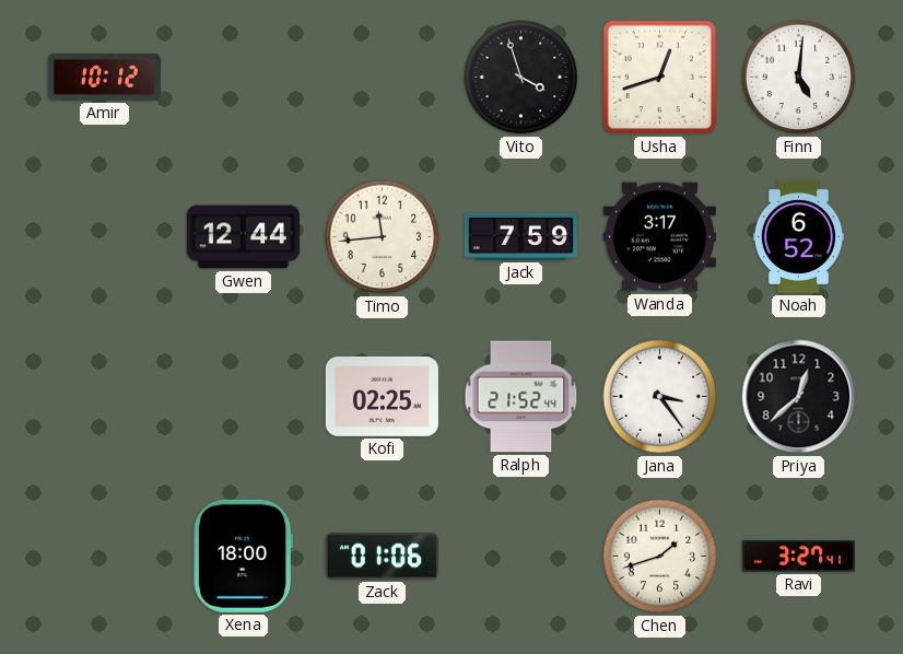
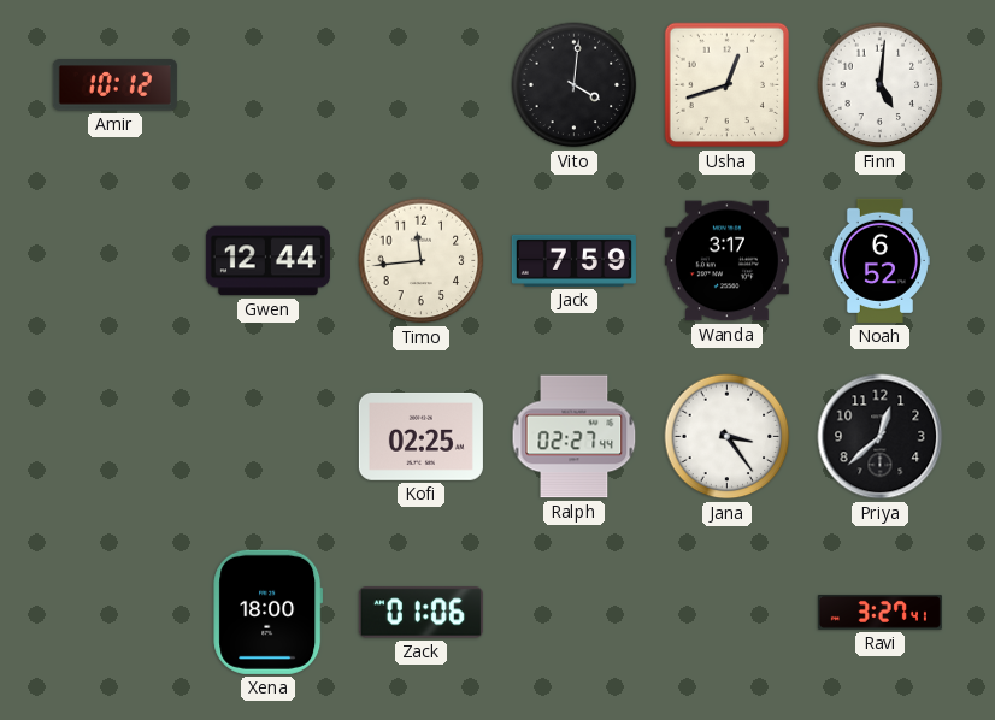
Vito: 3:57 -> 4:01
Ralph: 21:52 -> 02:27
Chen: 1:42 -> none
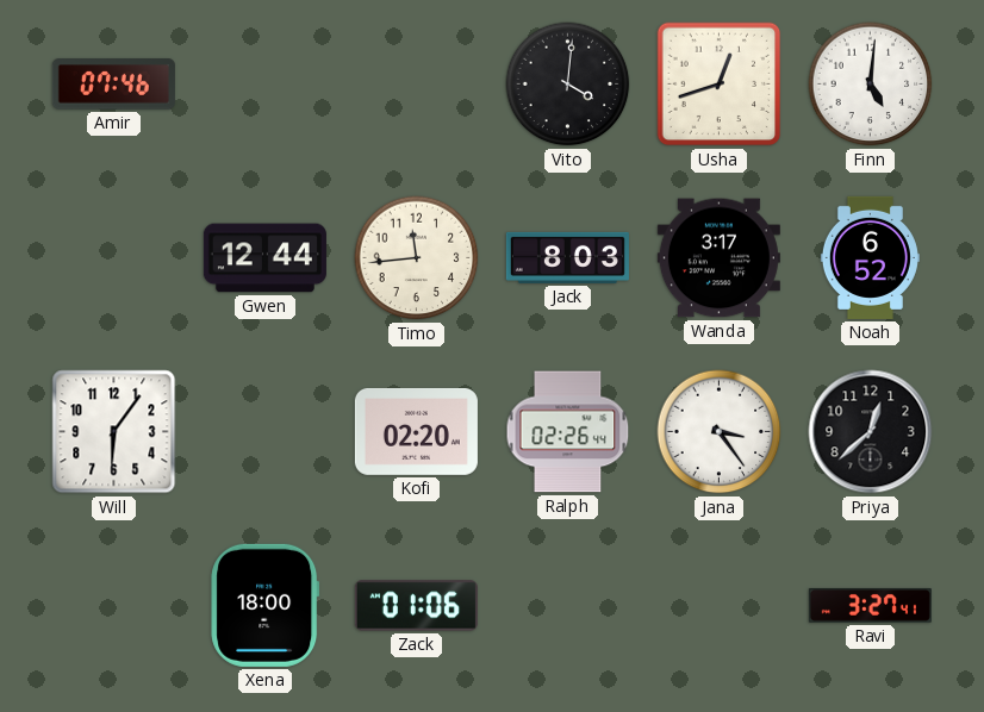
Amir: 10:12 -> 07:46
Jack: 7:59 -> 8:03
Will: none -> 6:06
Kofi: 02:25 -> 02:20
Ralph: 02:27 -> 02:26
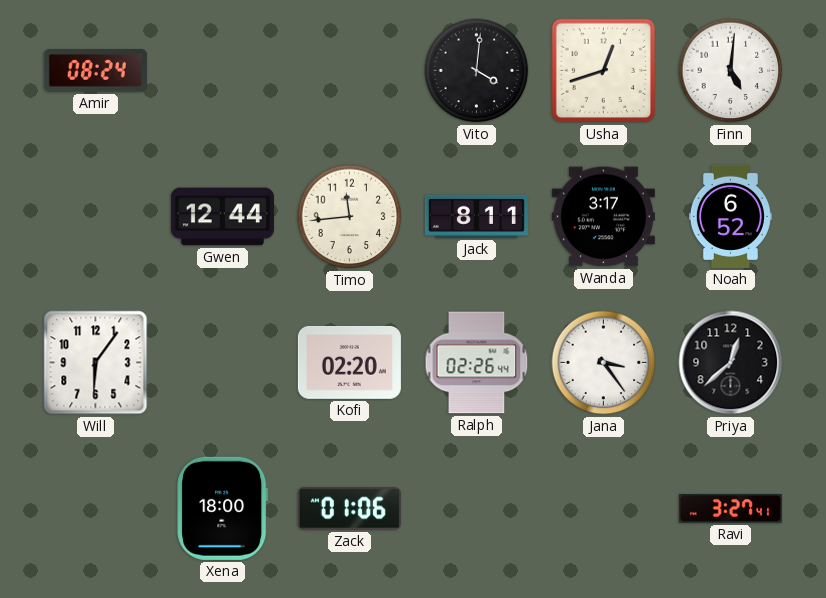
Amir: 07:46 -> 08:24
Jack: 8:03 -> 8:11
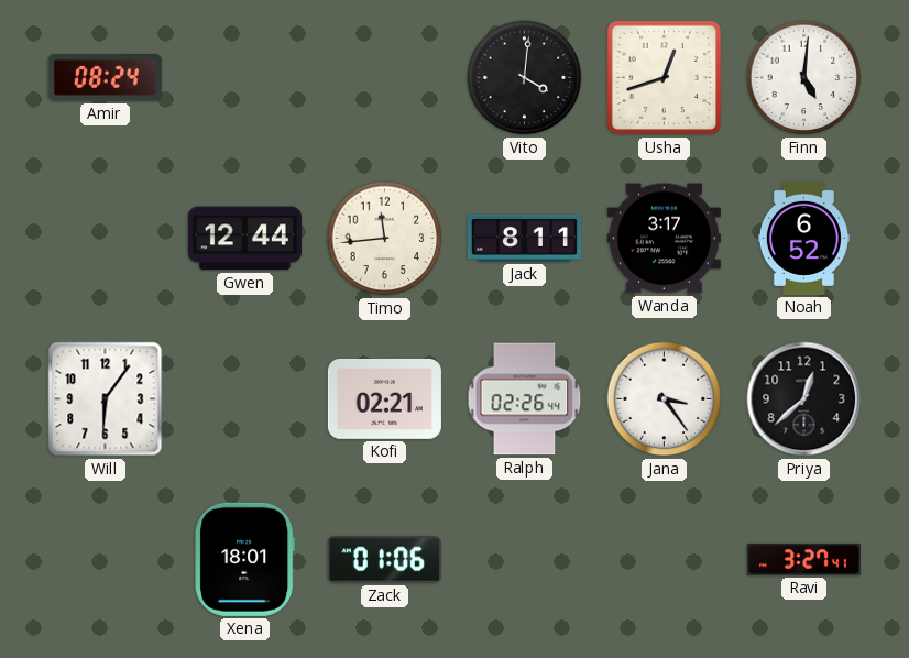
Kofi: 02:20 -> 02:21
Xena: 18:00 -> 18:01
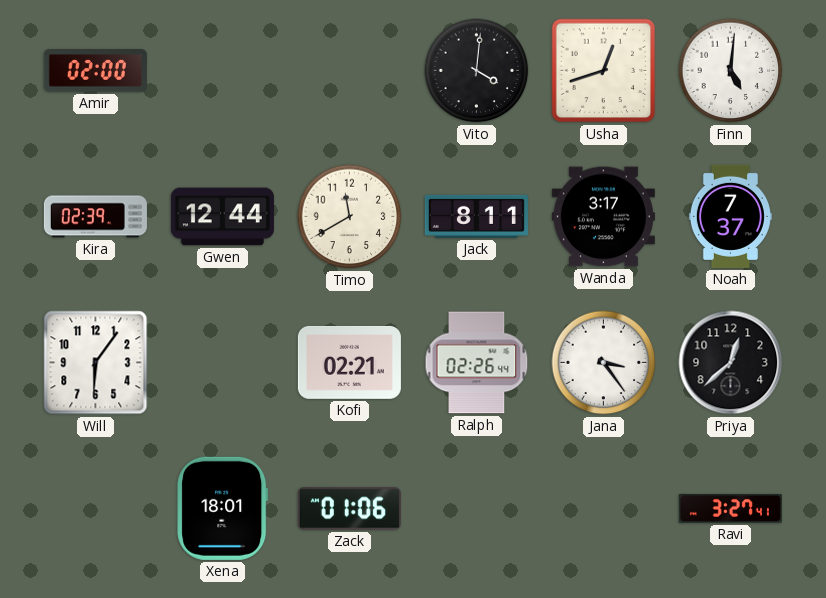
Amir: 08:24 -> 02:00
Kira: none -> 02:39
Timo: 11:44 -> 11:40
Noah: 6:52 -> 7:37
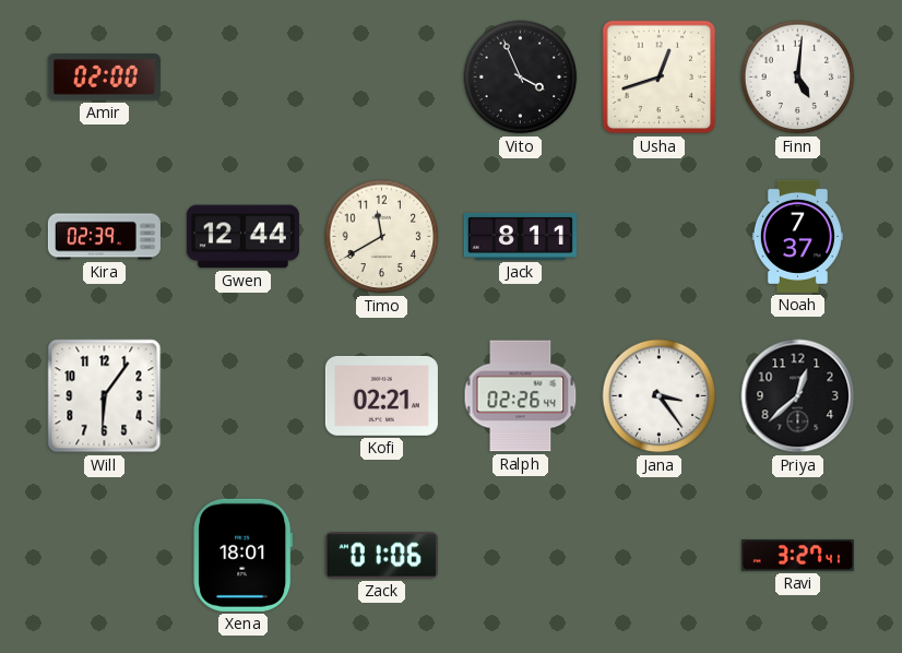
Vito: 4:01 -> 3:56
Wanda: 3:17 -> none
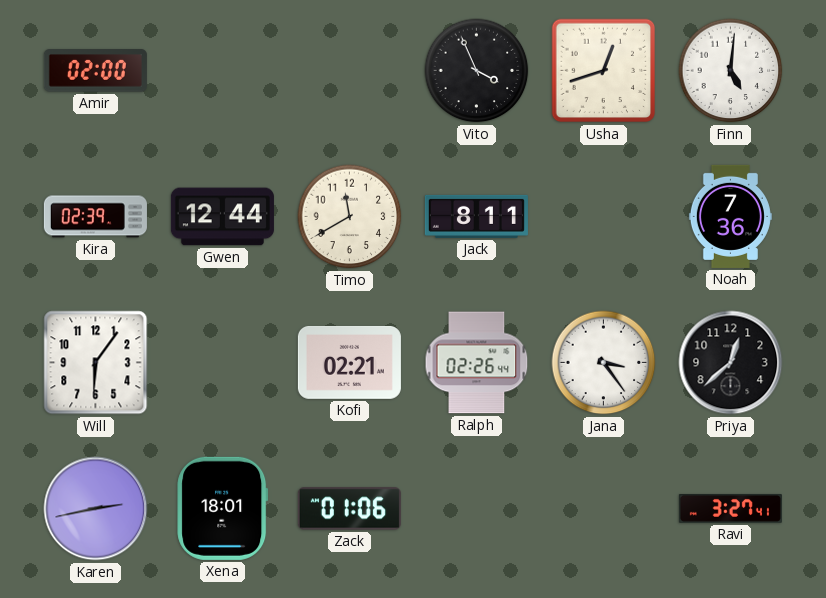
Noah: 7:37 -> 7:36
Karen: none -> 2:43
